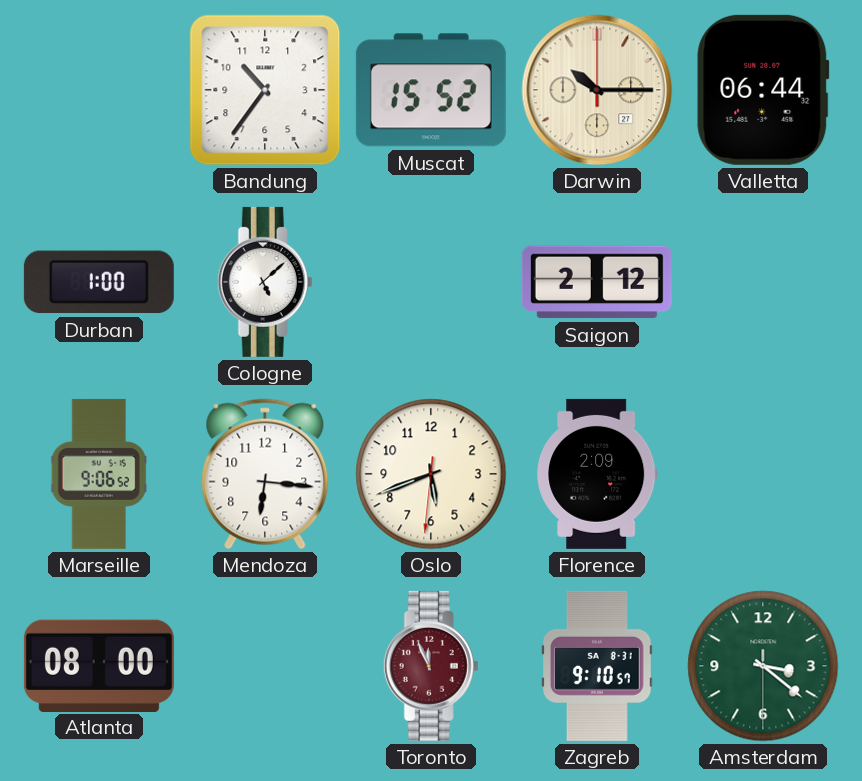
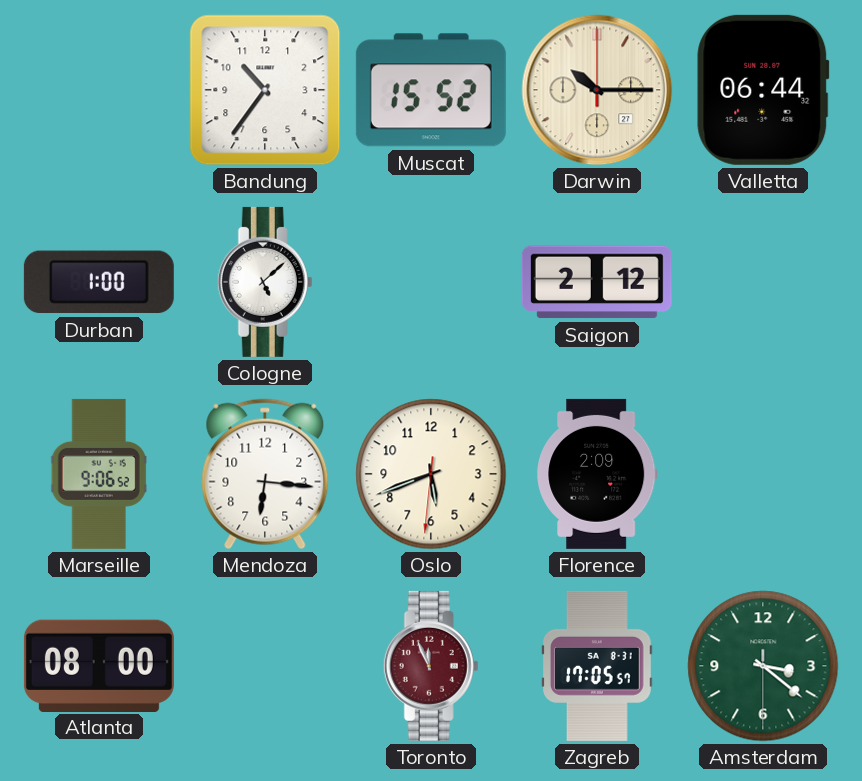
Zagreb: 9:10 -> 17:05
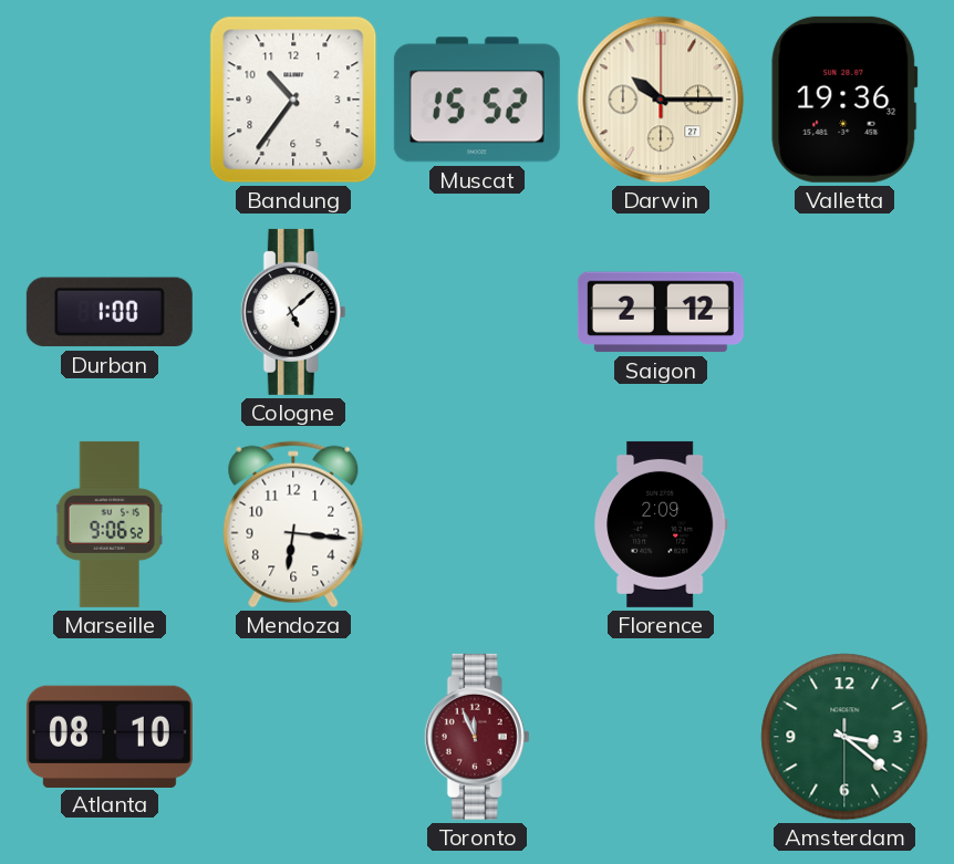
Valletta: 06:44 -> 19:36
Oslo: 5:41 -> none
Atlanta: 08:00 -> 08:10
Zagreb: 17:05 -> none
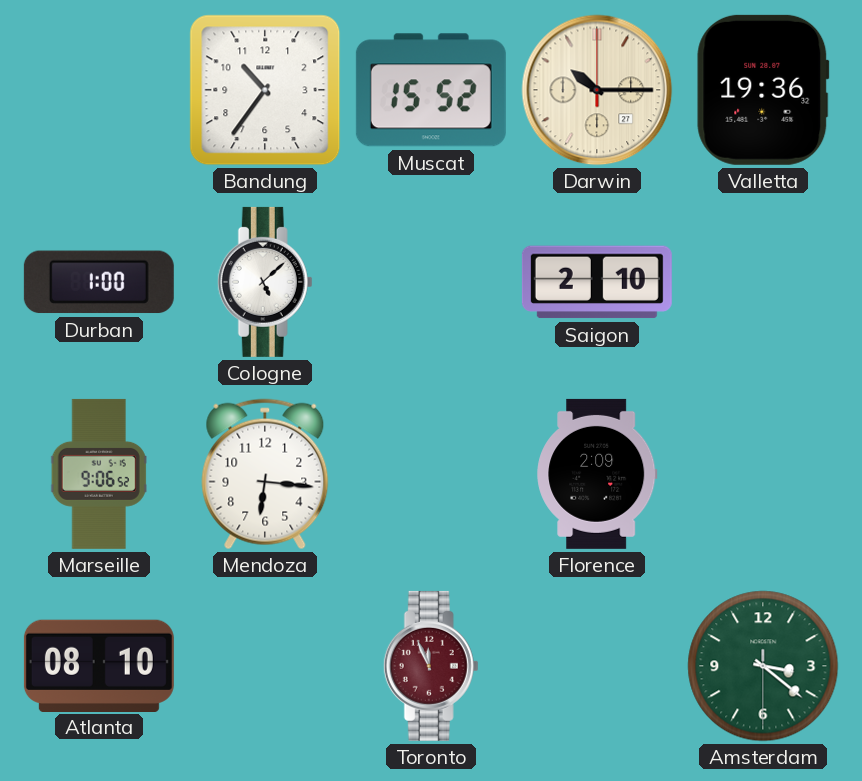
Saigon: 2:12 -> 2:10
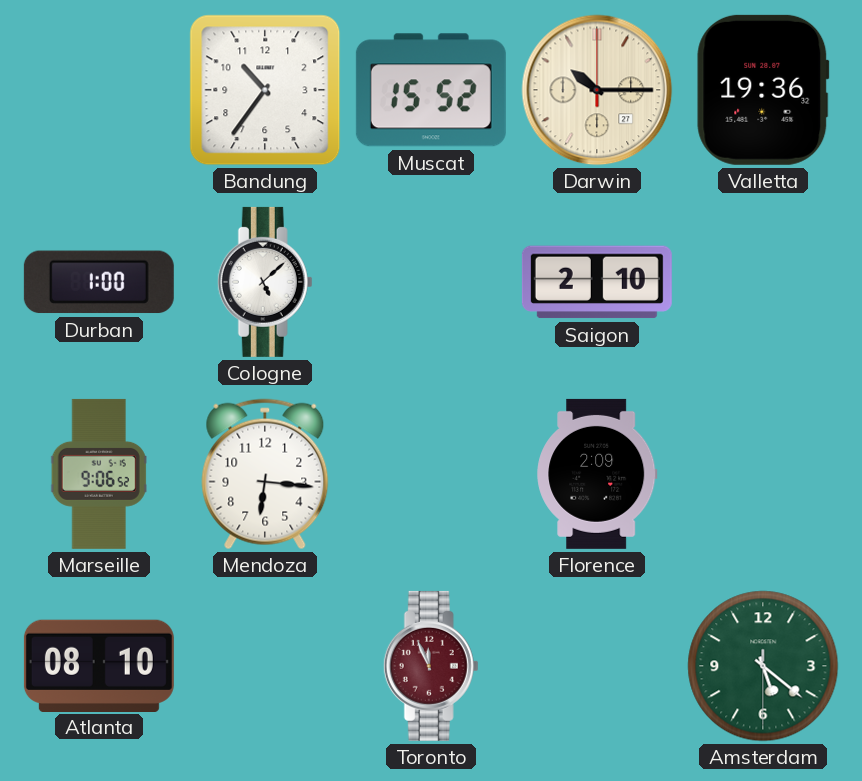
Amsterdam: 3:21 -> 5:21
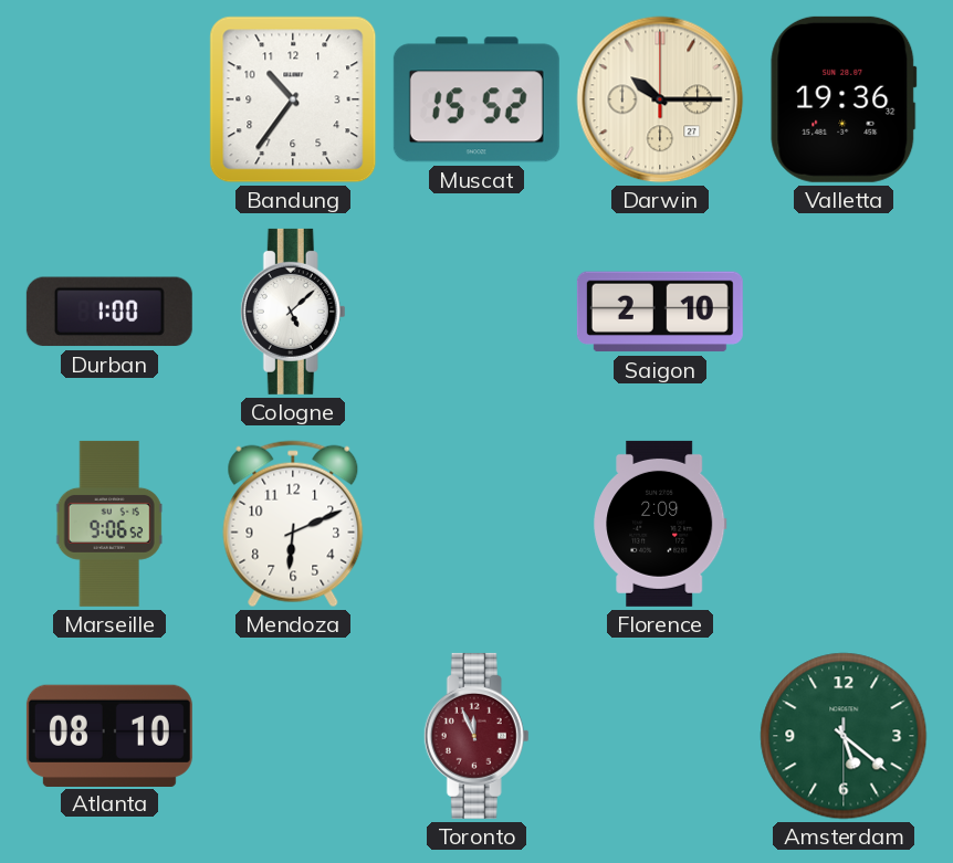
Mendoza: 6:16 -> 6:11
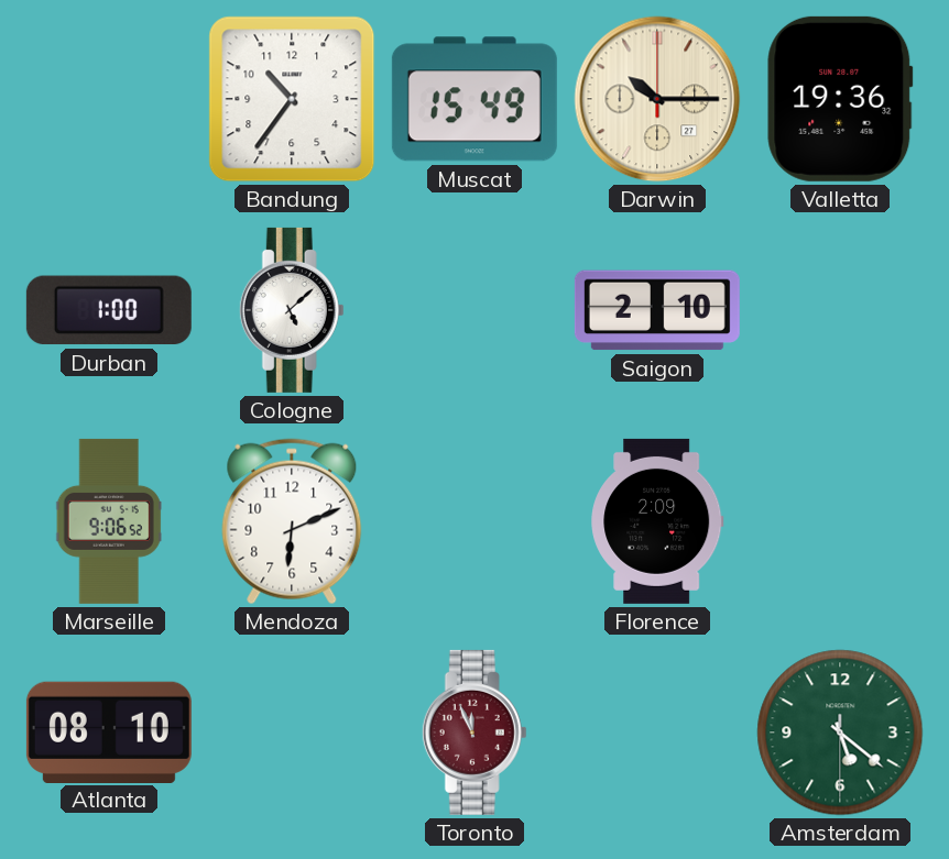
Muscat: 15:52 -> 15:49
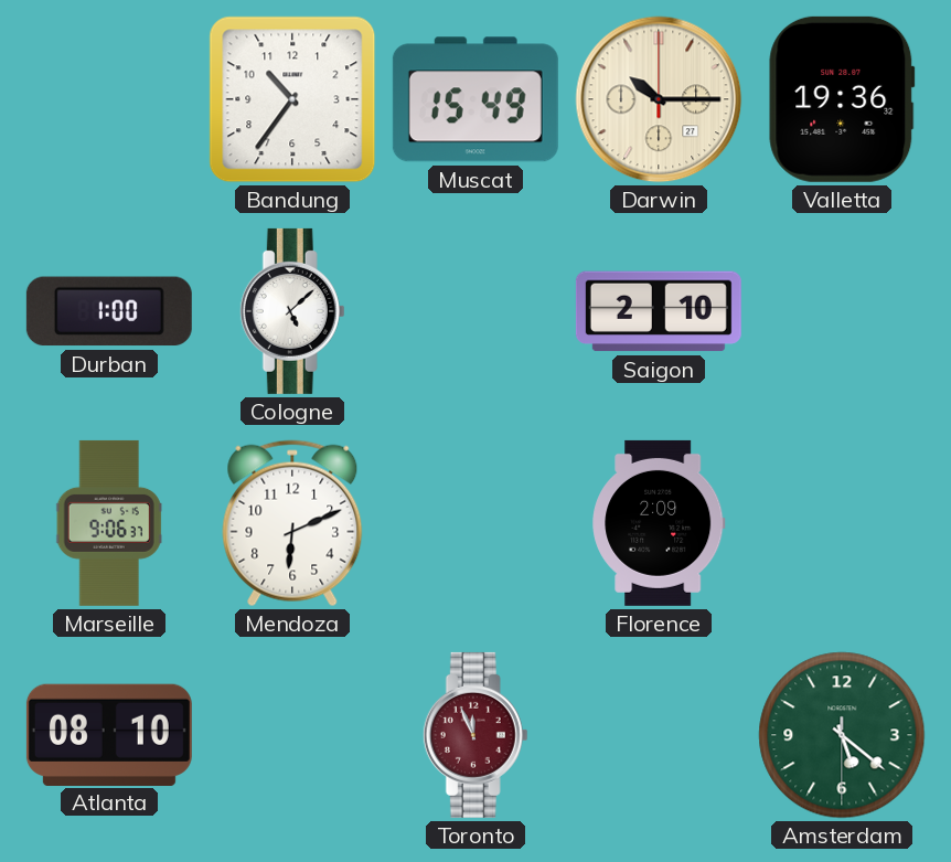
Marseille: 9:06:52 -> 9:06:37
